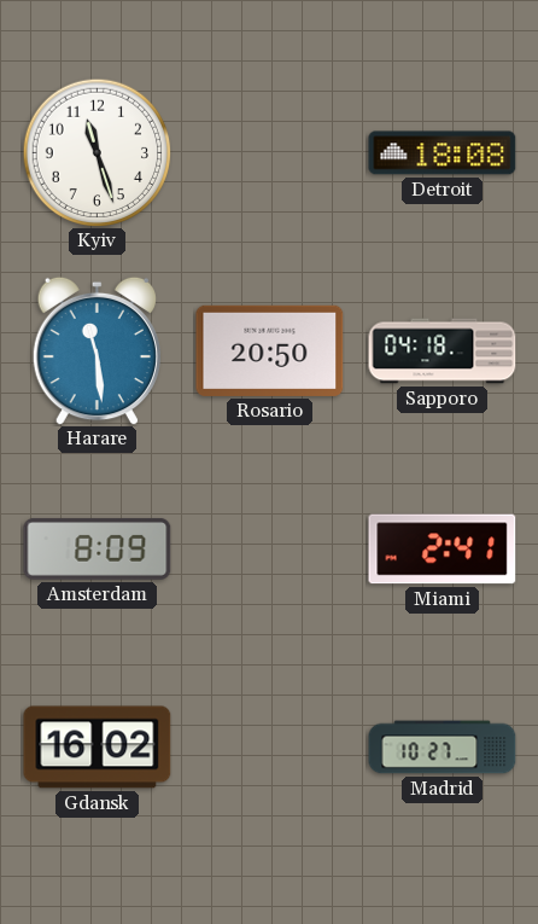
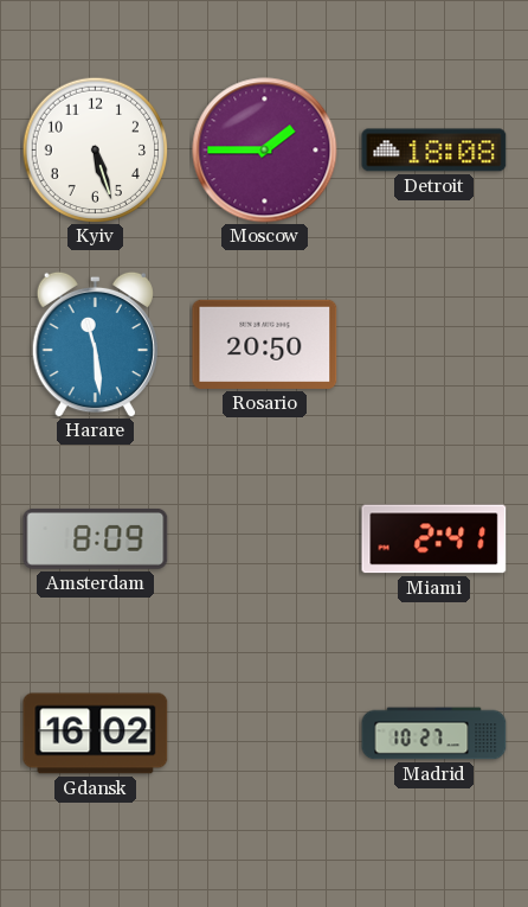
Kyiv: 11:27 -> 5:27
Moscow: none -> 1:45
Sapporo: 04:18 -> none
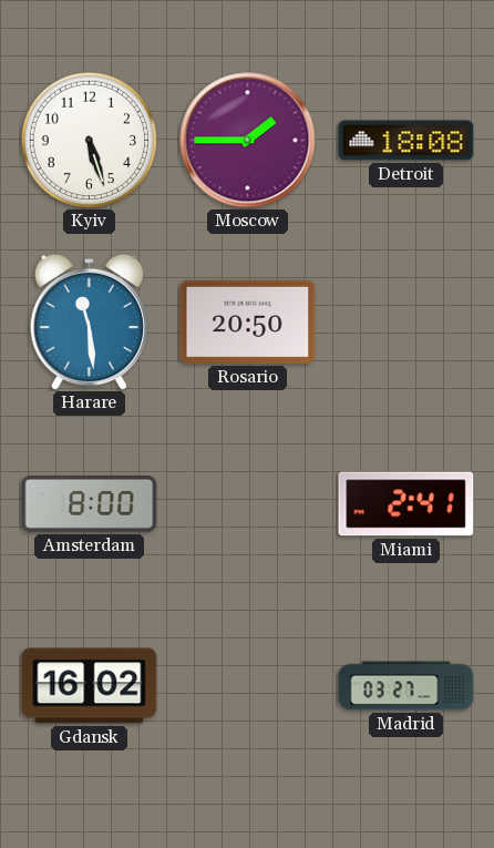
Amsterdam: 8:09 -> 8:00
Madrid: 10:27 -> 03:27
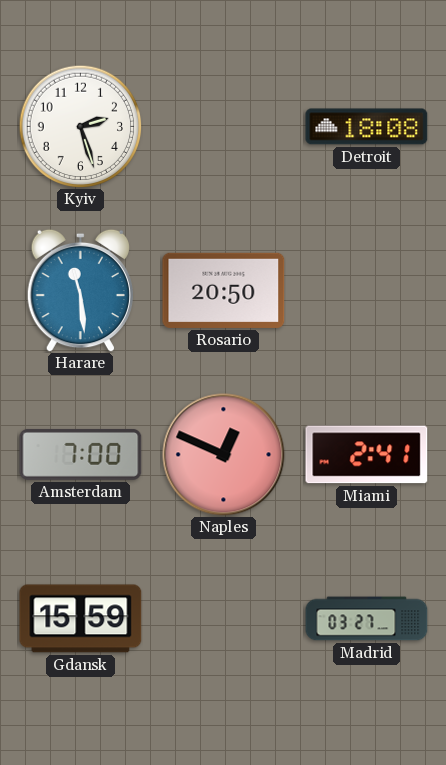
Kyiv: 5:27 -> 2:27
Moscow: 1:45 -> none
Amsterdam: 8:00 -> 7:00
Naples: none -> 12:49
Gdansk: 16:02 -> 15:59
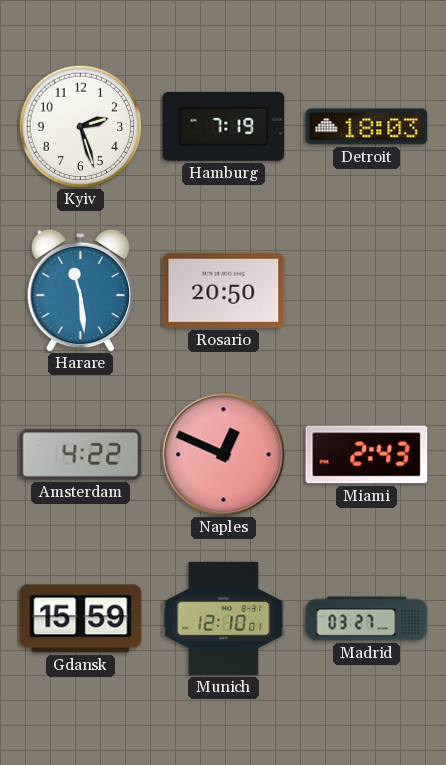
Hamburg: none -> 7:19
Detroit: 18:08 -> 18:03
Amsterdam: 7:00 -> 4:22
Miami: 2:41 -> 2:43
Munich: none -> 12:10
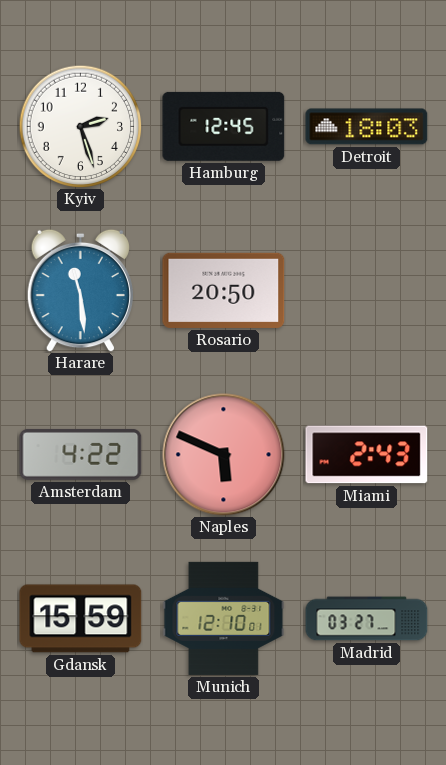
Hamburg: 7:19 -> 12:45
Naples: 12:49 -> 5:49
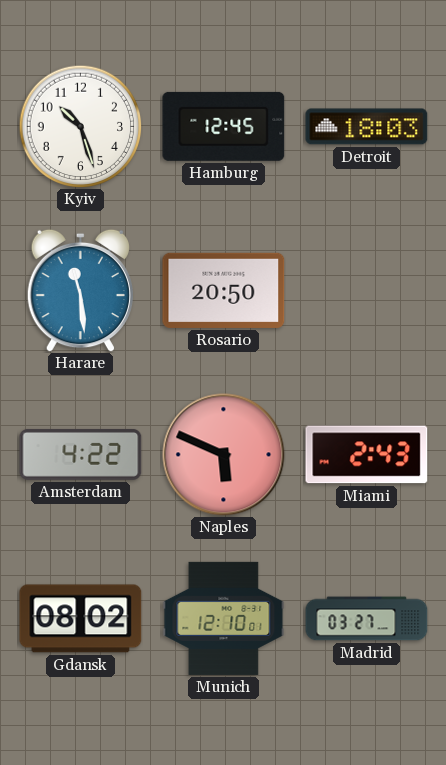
Kyiv: 2:27 -> 10:27
Gdansk: 15:59 -> 08:02
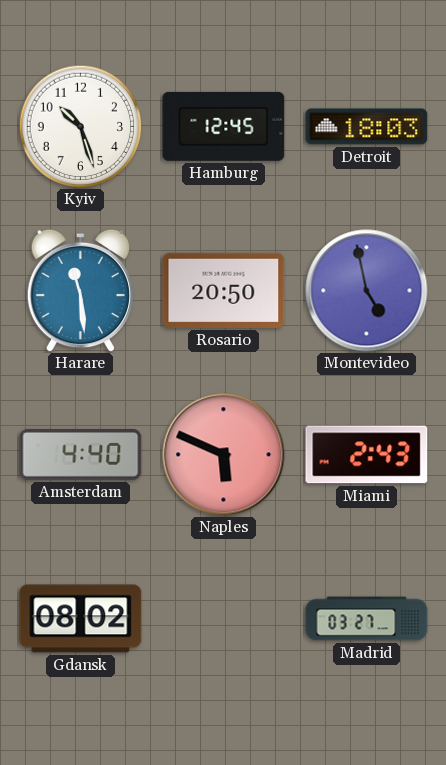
Montevideo: none -> 4:58
Amsterdam: 4:22 -> 4:40
Munich: 12:10 -> none
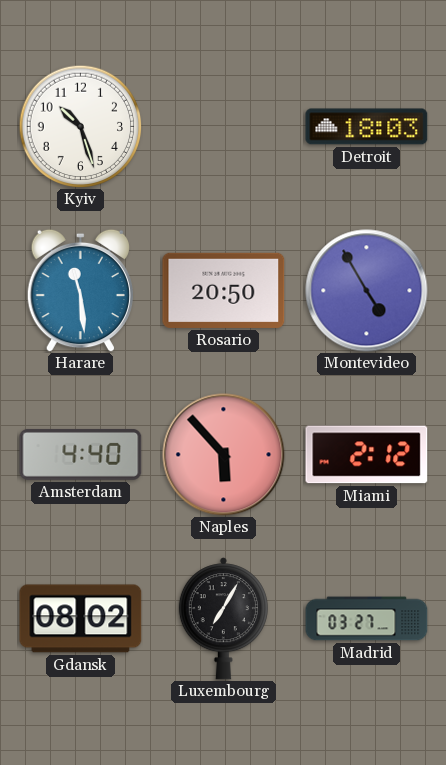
Hamburg: 12:45 -> none
Montevideo: 4:58 -> 4:55
Naples: 5:49 -> 5:53
Miami: 2:43 -> 2:12
Luxembourg: none -> 7:05
